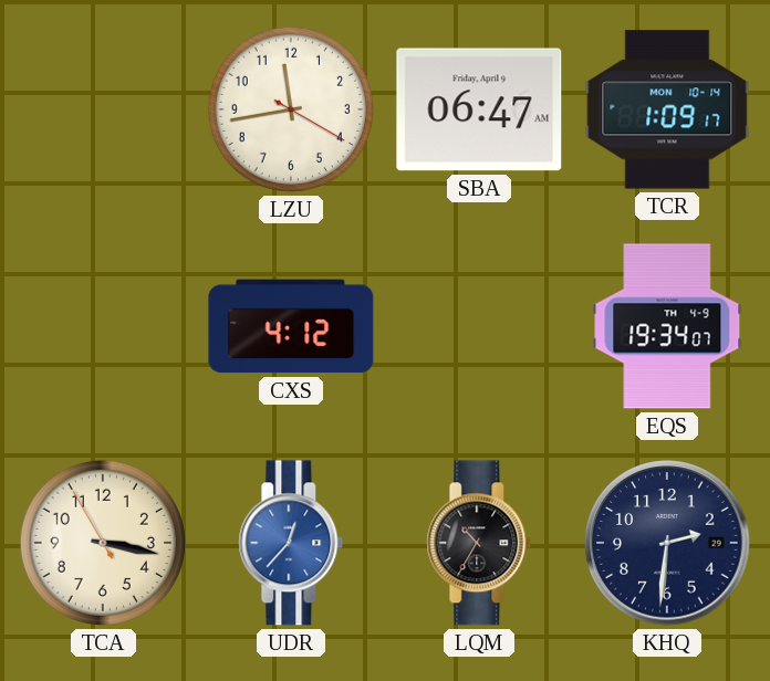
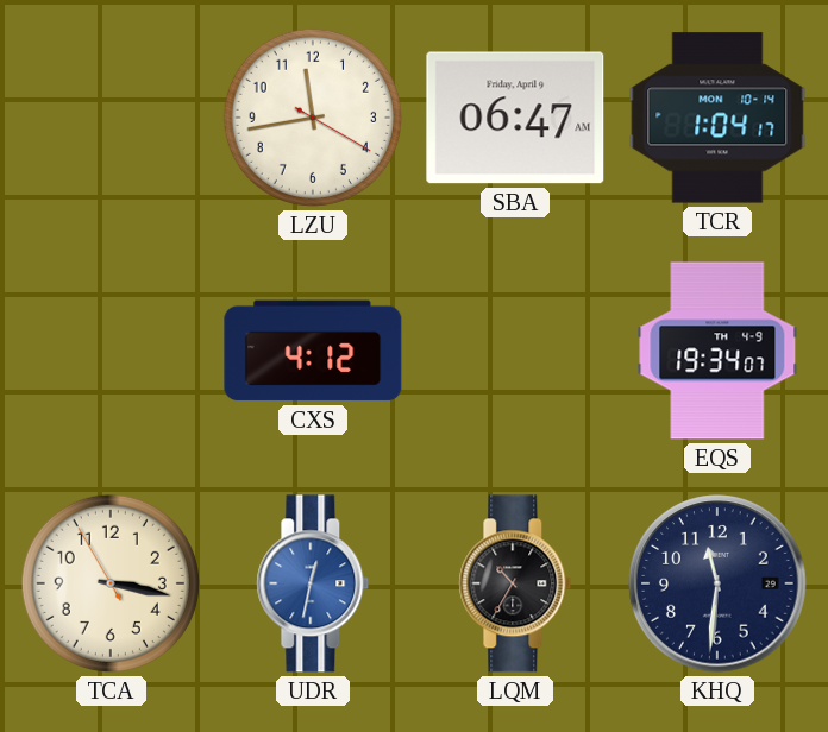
TCR: 1:09 -> 1:04
UDR: 12:37 -> 12:32
KHQ: 2:31 -> 11:31
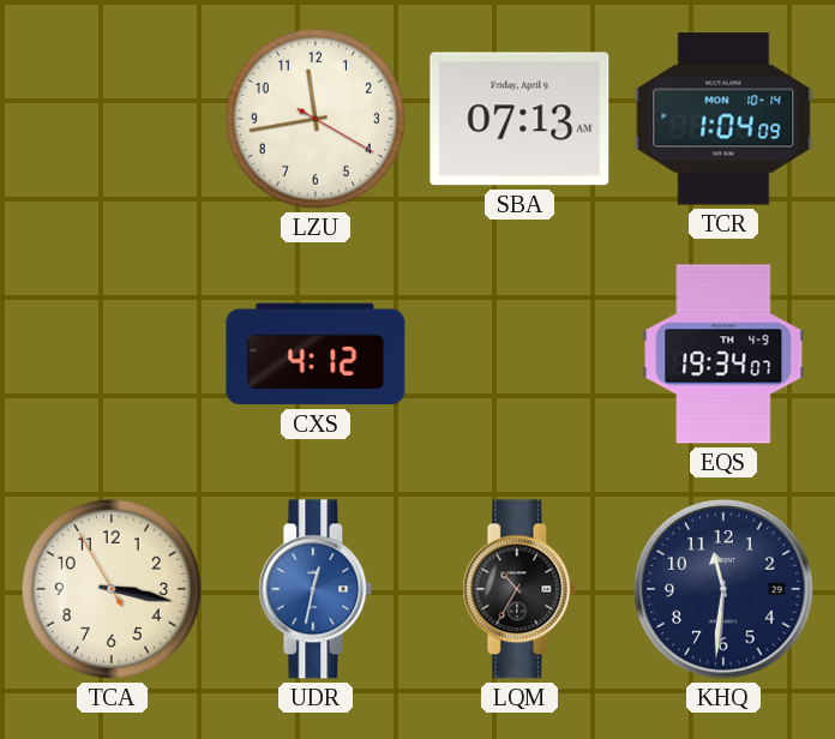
SBA: 06:47 -> 07:13
TCR: 1:04:17 -> 1:04:09
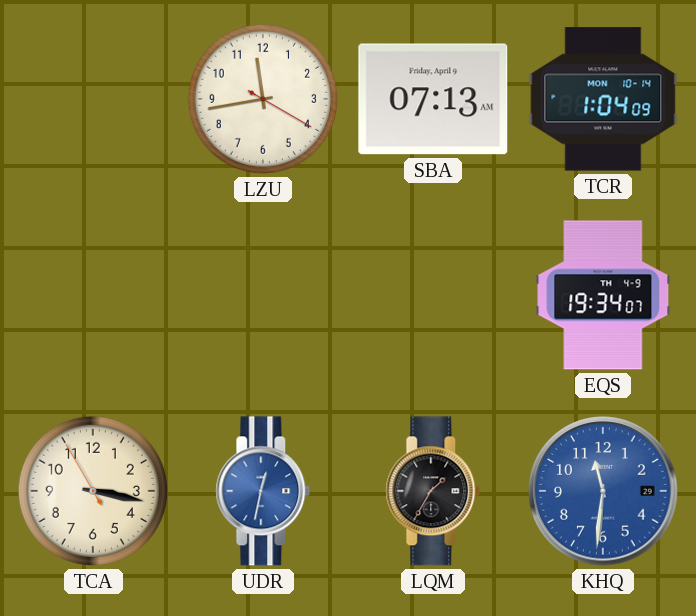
CXS: 4:12 -> none
LQM: 10:35 -> 1:35
KHQ dial: navy -> blue
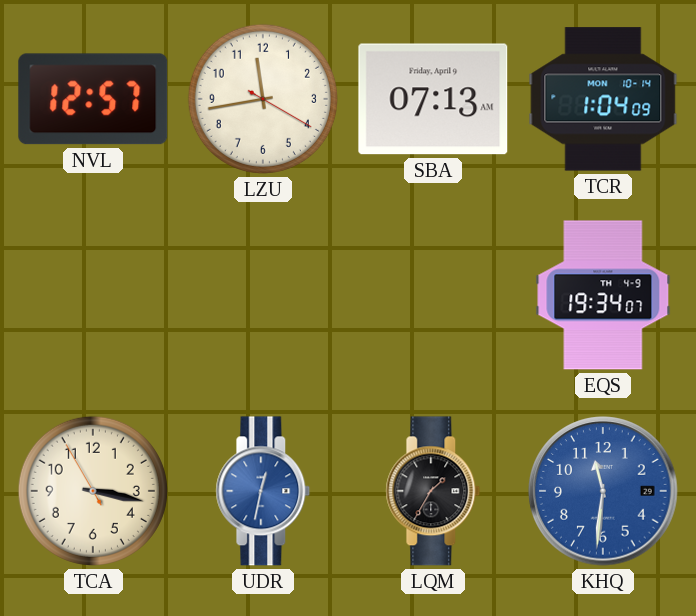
NVL: none -> 12:57
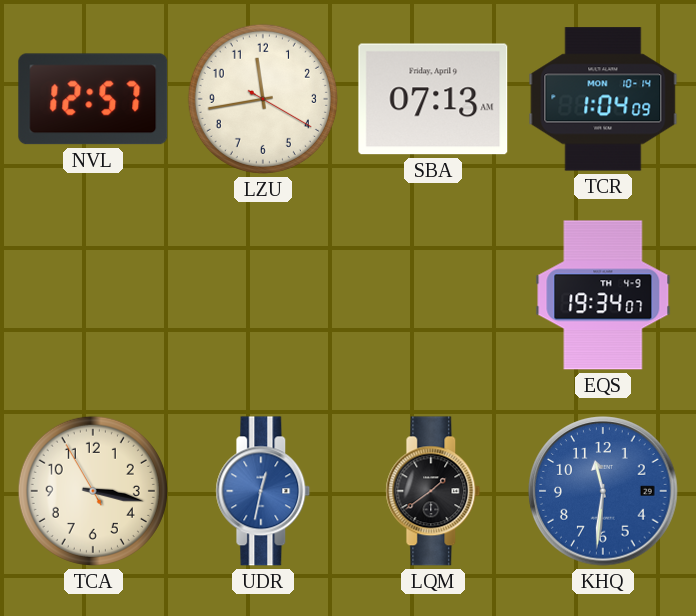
LQM: 1:35 -> 1:39
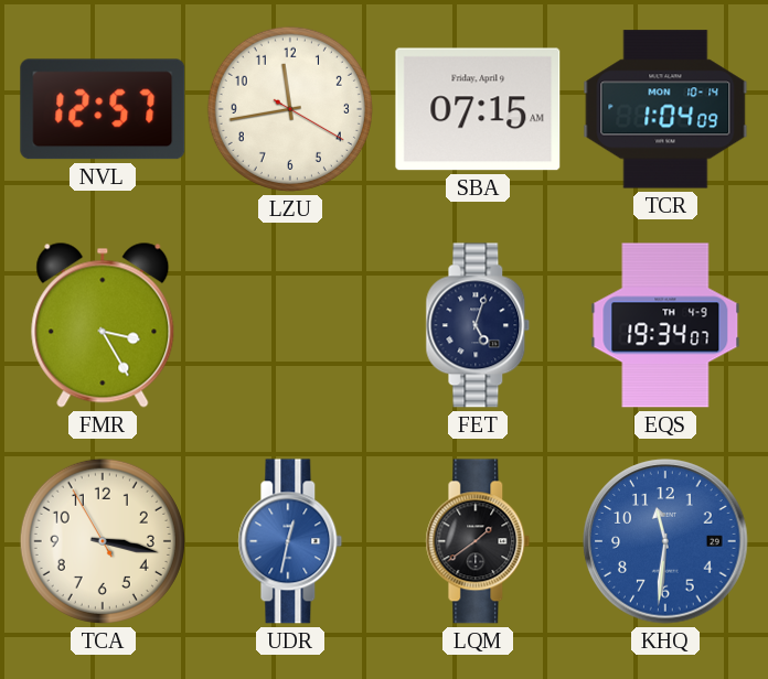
SBA: 07:13 -> 07:15
FMR: none -> 3:25
FET: none -> 5:03
